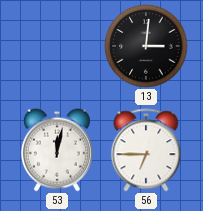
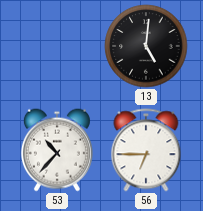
13: 3:01 -> 5:01
53: 12:02 -> 10:37
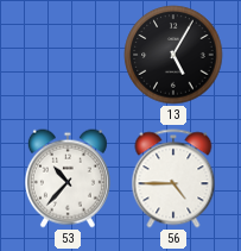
13: 5:01 -> 5:05
56: 6:45 -> 4:45
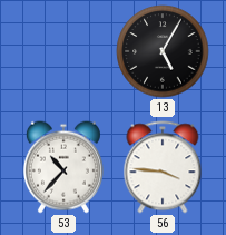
56: 4:45 -> 3:46
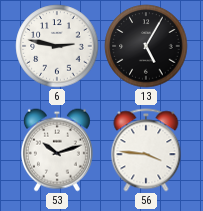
6: none -> 2:47
53: 10:37 -> 10:12
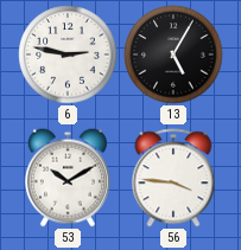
53: 10:12 -> 10:10
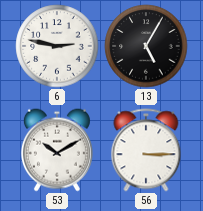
56: 3:46 -> 3:15
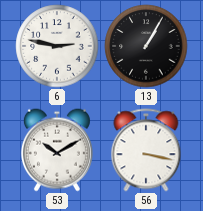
13: 5:05 -> 1:05
56: 3:15 -> 3:17
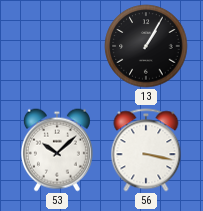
6: 2:47 -> none
53: 10:10 -> 10:08
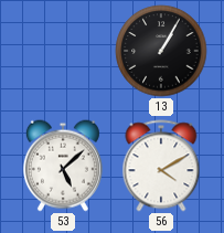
53: 10:08 -> 5:08
56: 3:17 -> 4:10
